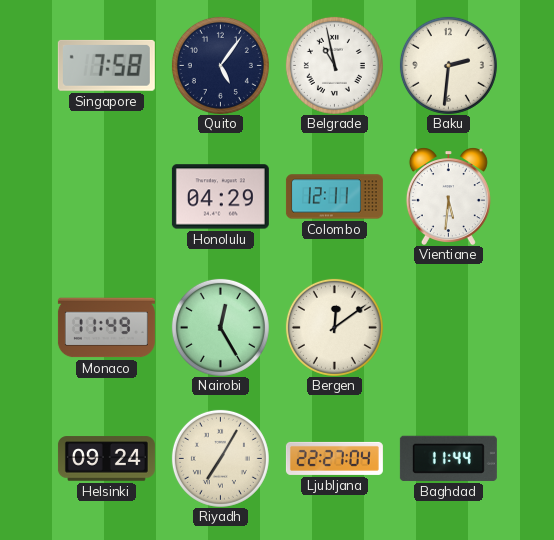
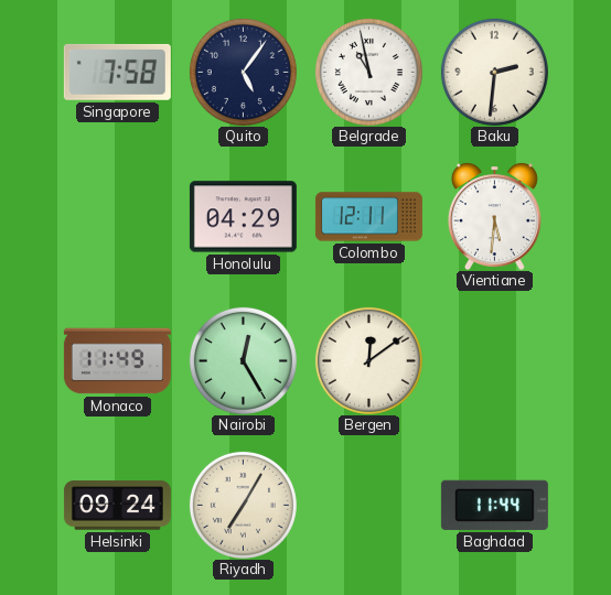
Ljubljana: 22:27 -> none
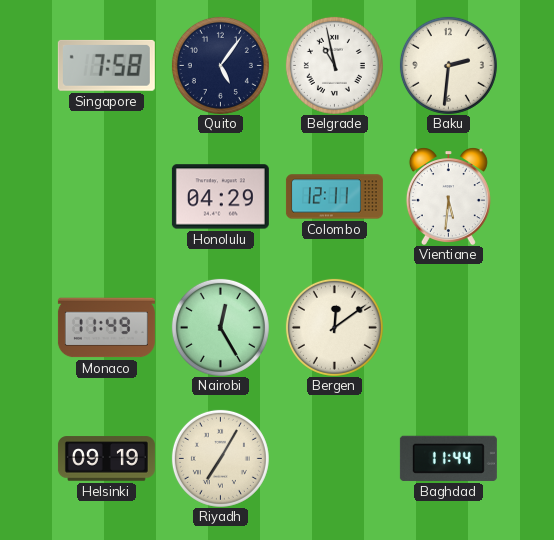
Helsinki: 09:24 -> 09:19
